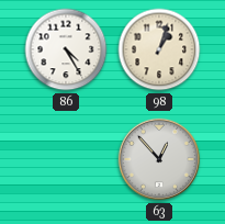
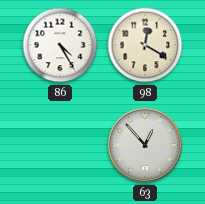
98: 1:03 -> 12:20
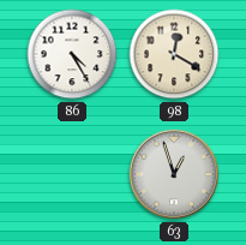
63: 12:53 -> 12:57
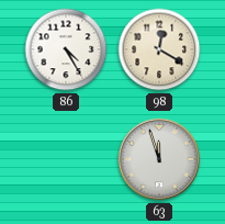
63: 12:57 -> 11:57
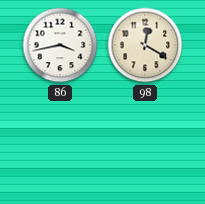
86: 4:25 -> 3:43
63: 11:57 -> none
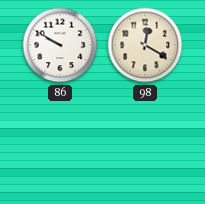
86: 3:43 -> 9:50
